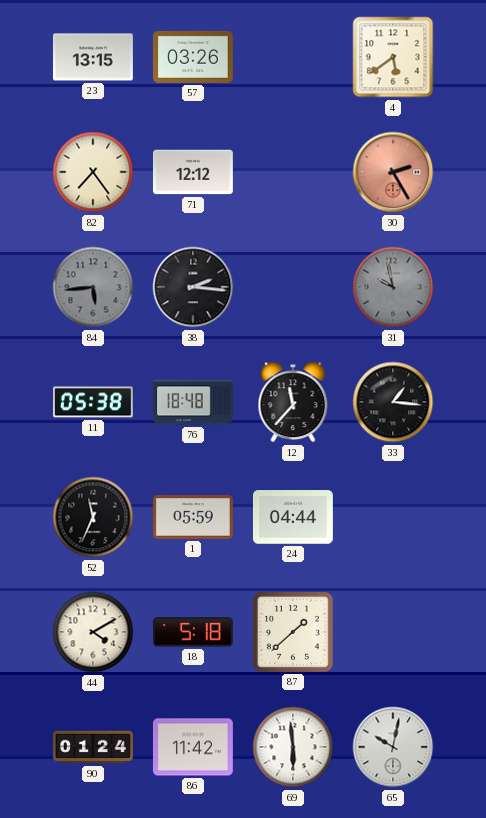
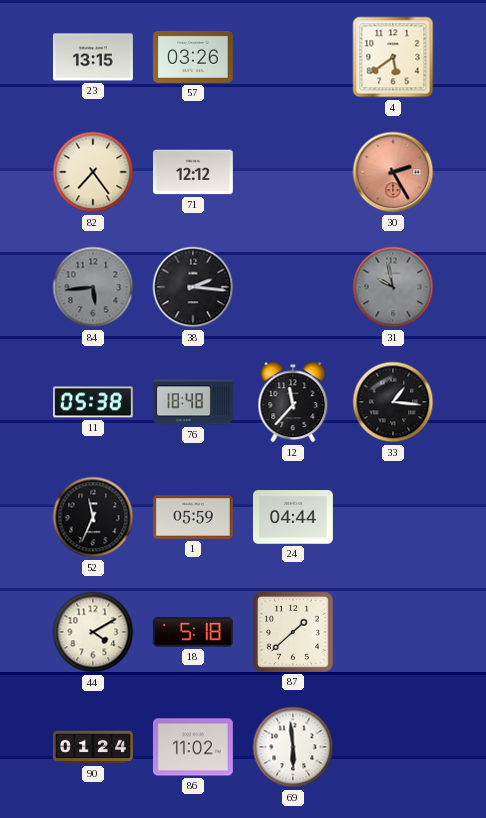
86: 11:42 -> 11:02
65: 10:02 -> none
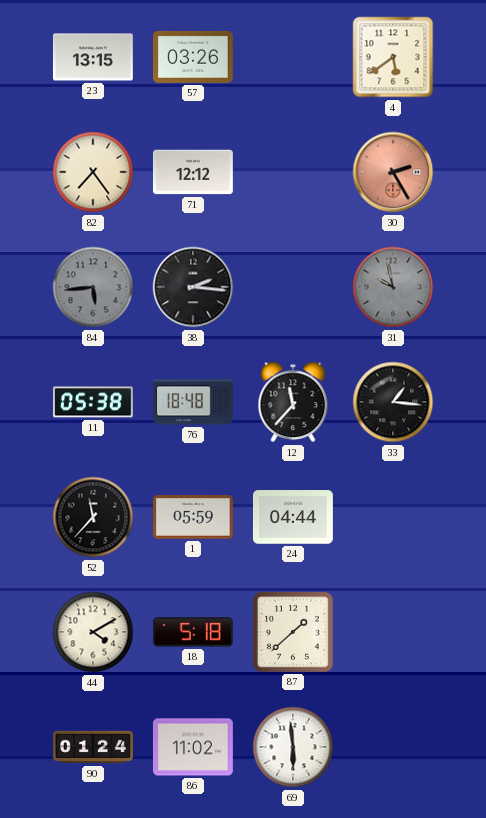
52: 11:34 -> 11:37
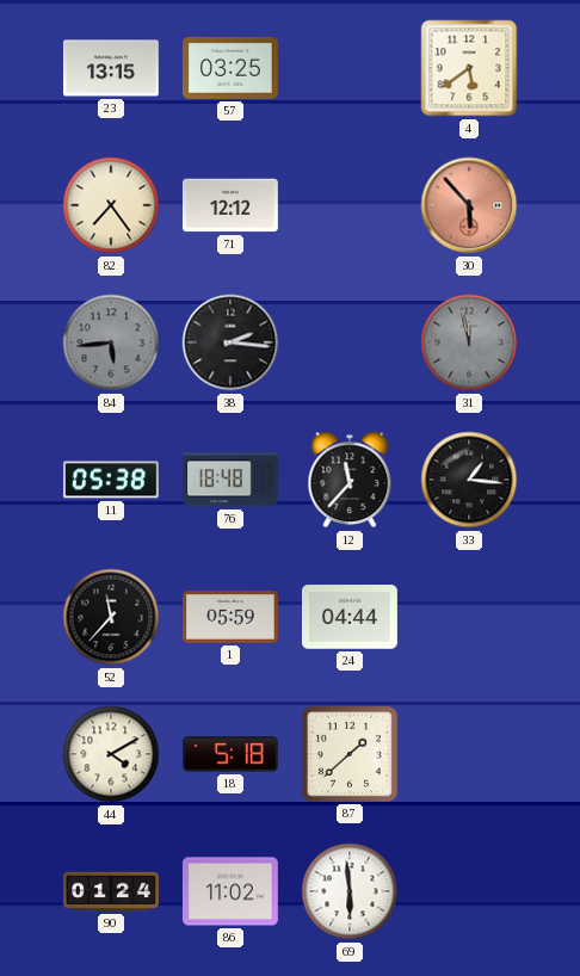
57: 03:26 -> 03:25
30: 2:25 -> 5:53
31: 9:58 -> 11:58
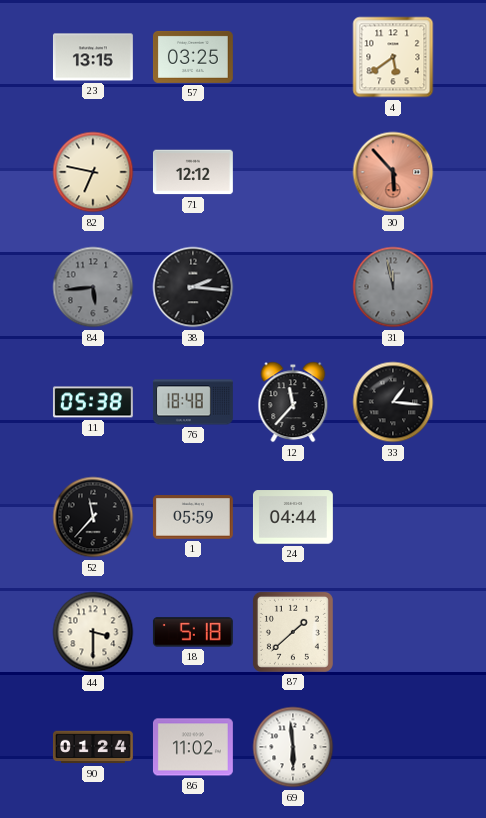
82: 7:24 -> 6:47
44: 4:10 -> 3:30
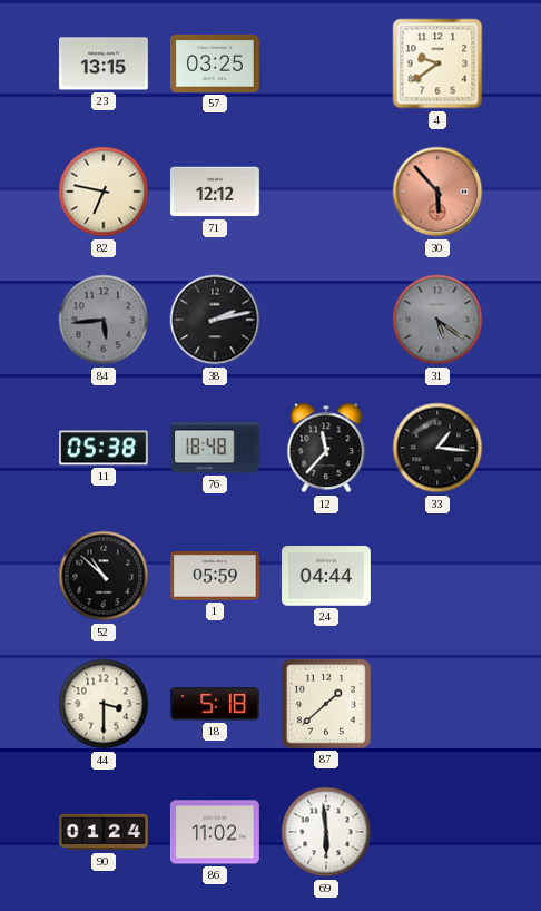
4: 5:39 -> 9:39
38: 2:16 -> 2:13
31: 11:58 -> 5:21
52: 11:37 -> 10:52
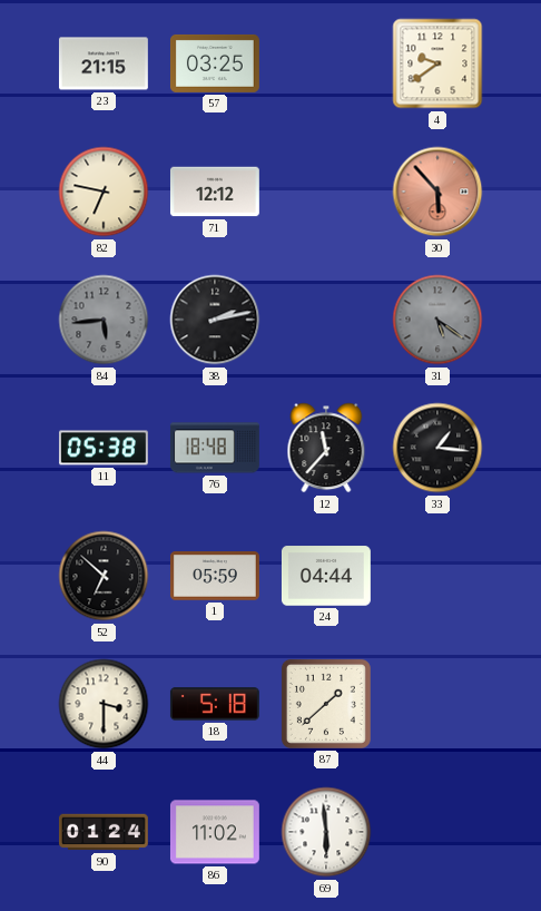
23: 13:15 -> 21:15
52: 10:52 -> 6:52
